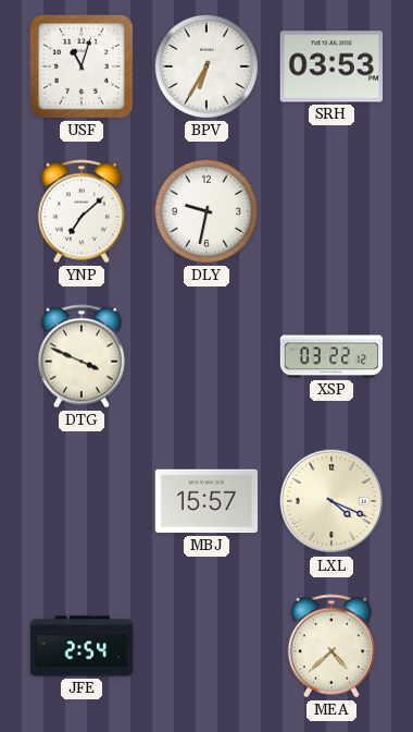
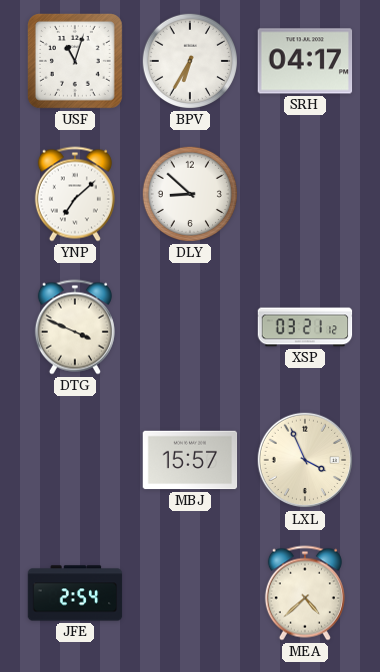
SRH: 03:53 -> 04:17
DLY: 9:32 -> 8:52
XSP: 03:22 -> 03:21
LXL: 4:19 -> 3:56
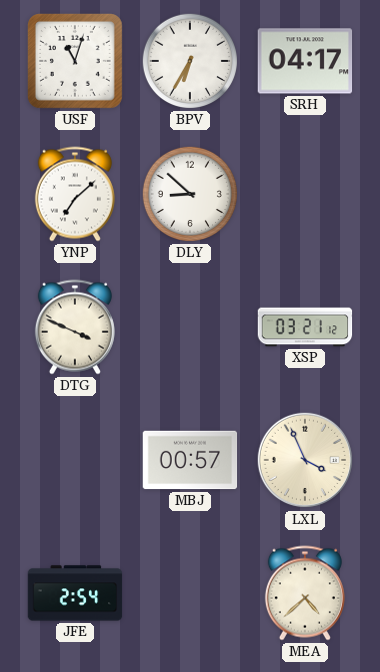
MBJ: 15:57 -> 00:57
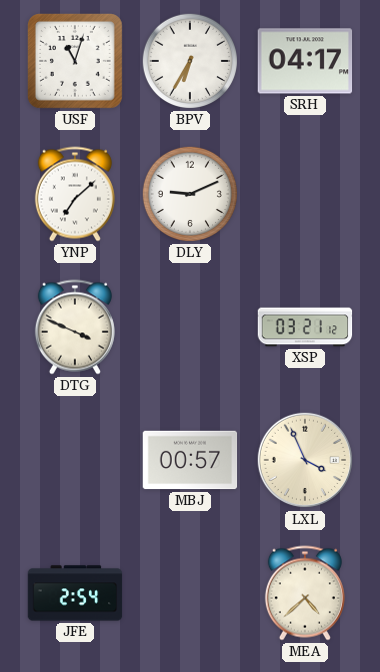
DLY: 8:52 -> 9:11
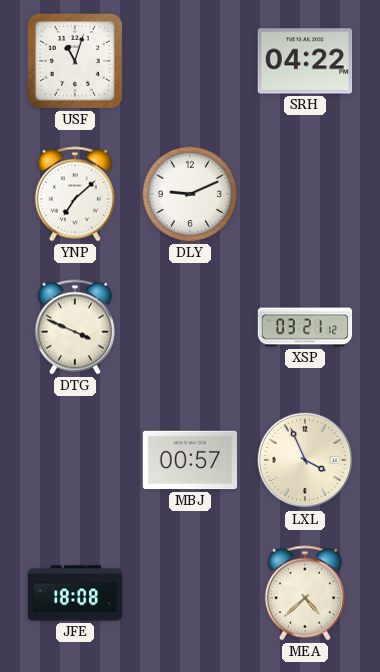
BPV: 6:35 -> none
SRH: 04:17 -> 04:22
JFE: 2:54 -> 18:08
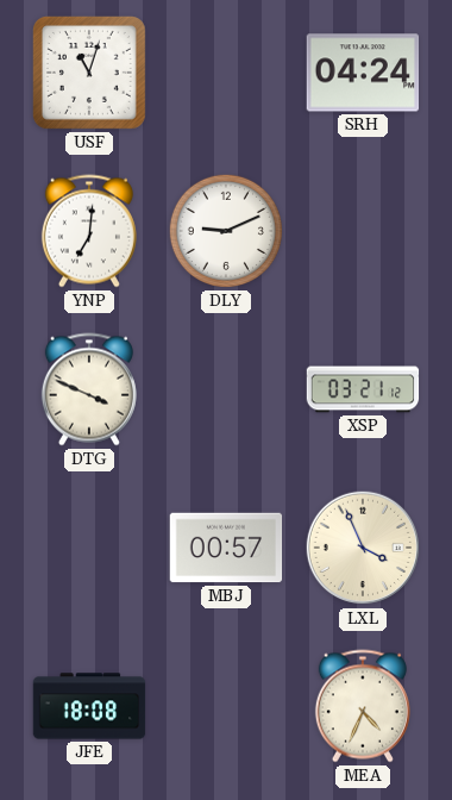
SRH: 04:22 -> 04:24
YNP: 7:08 -> 7:01
MEA: 4:38 -> 4:34
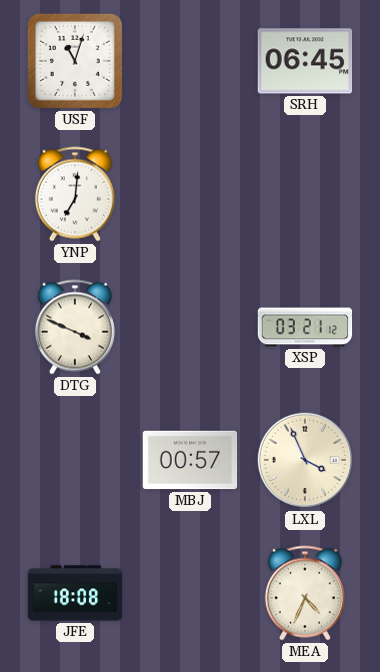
SRH: 04:24 -> 06:45
DLY: 9:11 -> none
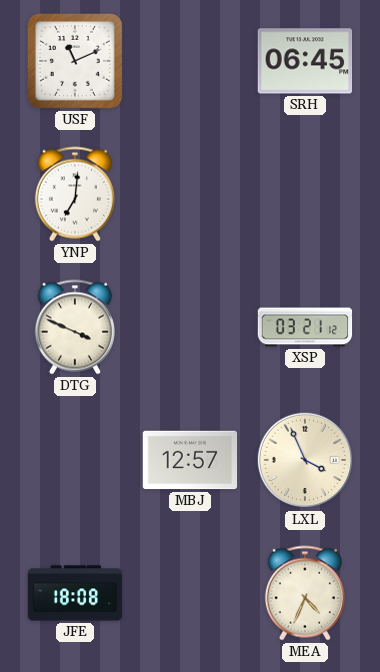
USF: 11:03 -> 11:11
MBJ: 00:57 -> 12:57
